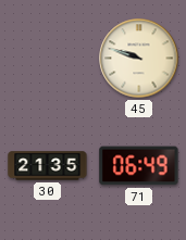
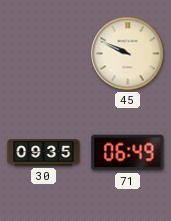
45: 9:48 -> 9:49
30: 21:35 -> 09:35
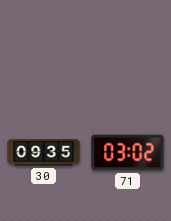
45: 9:49 -> none
71: 06:49 -> 03:02
